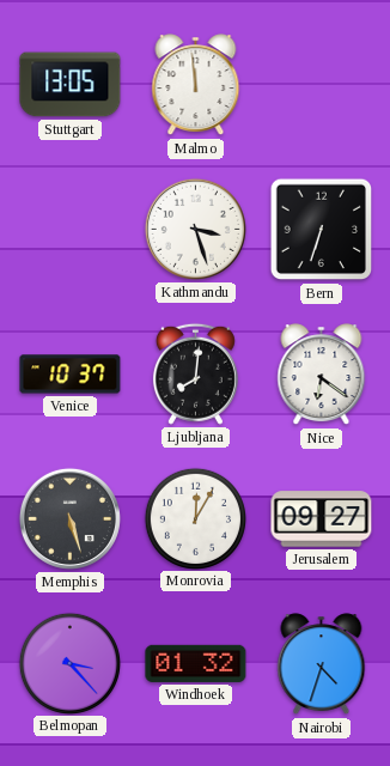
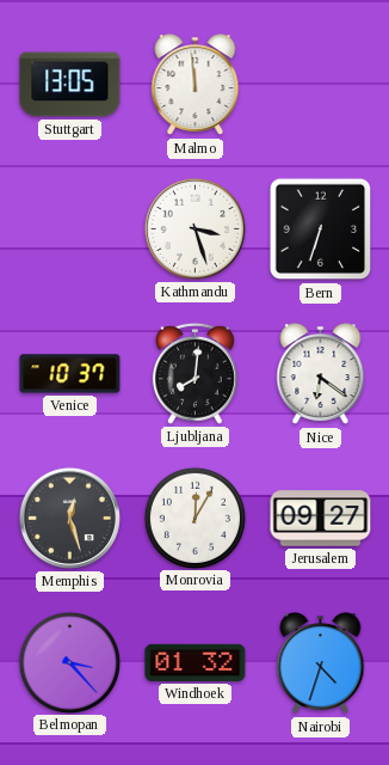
Memphis: 5:27 -> 12:27
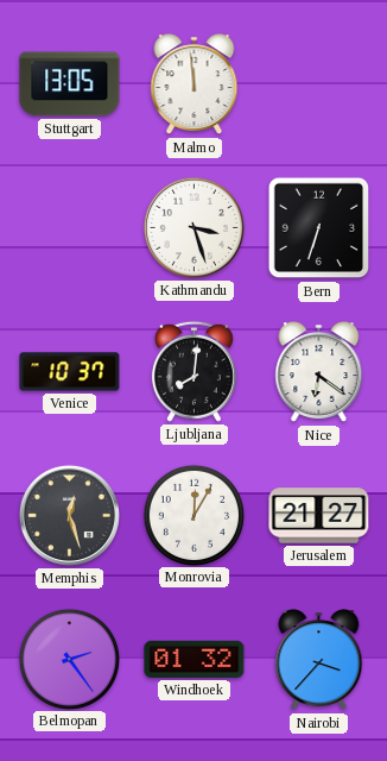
Jerusalem: 09:27 -> 21:27
Belmopan: 3:23 -> 2:24
Nairobi: 4:33 -> 3:37
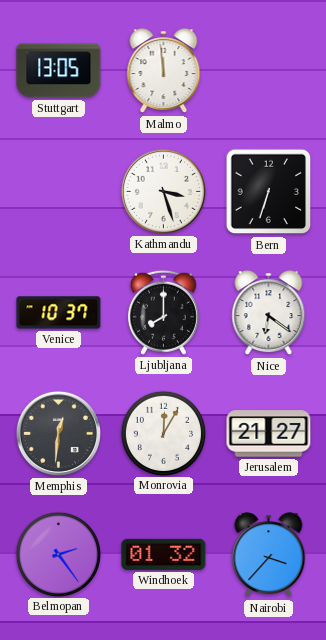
Ljubljana: 8:01 -> 8:00
Memphis: 12:27 -> 12:31
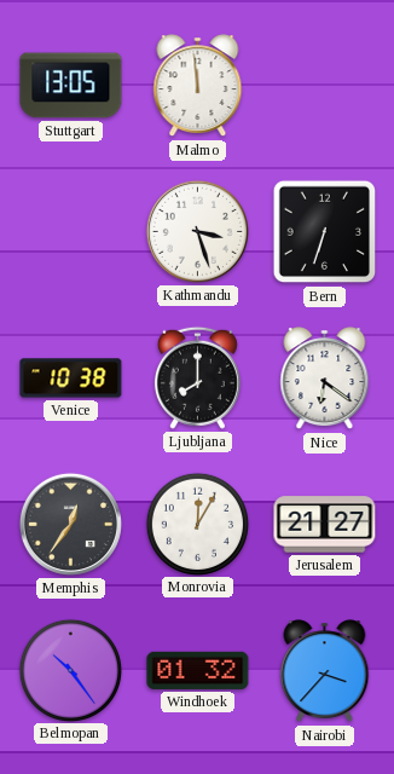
Venice: 10:37 -> 10:38
Memphis: 12:31 -> 12:36
Belmopan: 2:24 -> 10:24
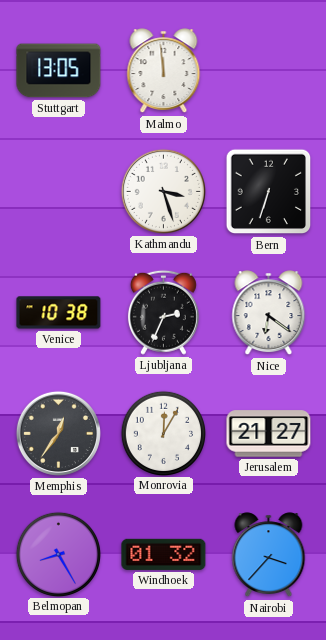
Ljubljana: 8:00 -> 2:34
Belmopan: 10:24 -> 8:25
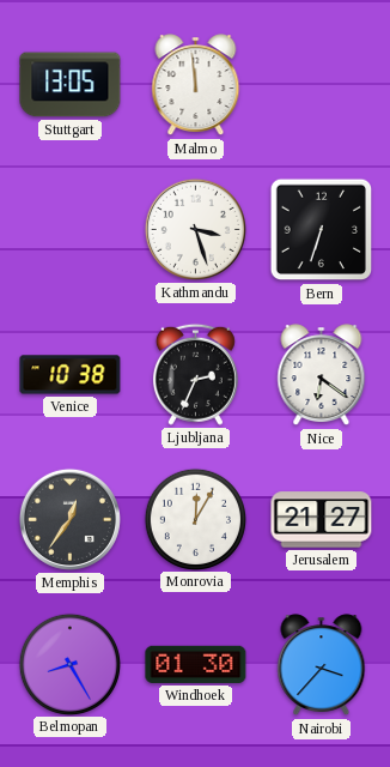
Windhoek: 01:32 -> 01:30
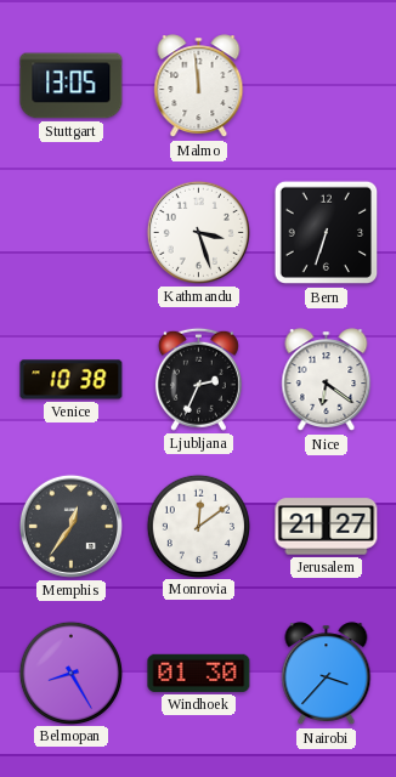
Monrovia: 12:05 -> 12:09
